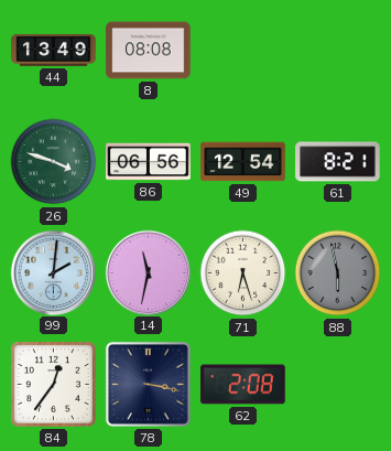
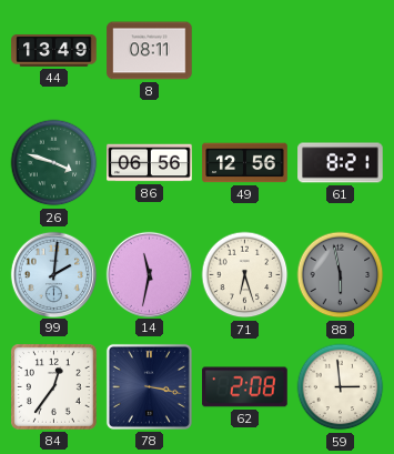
8: 08:08 -> 08:11
49: 12:54 -> 12:56
59: none -> 2:59
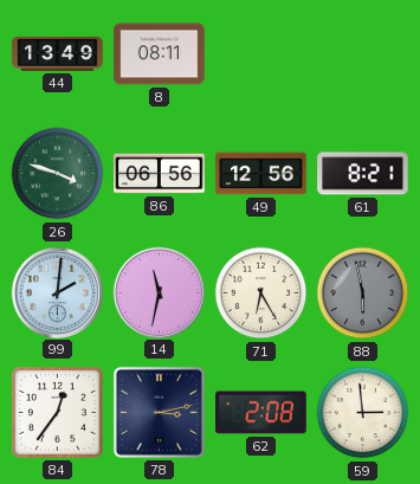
71: 6:27 -> 6:25
78: 3:17 -> 3:13
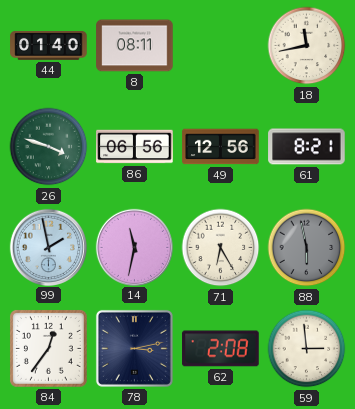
44: 13:49 -> 01:40
18: none -> 11:43
99: 2:01 -> 1:58
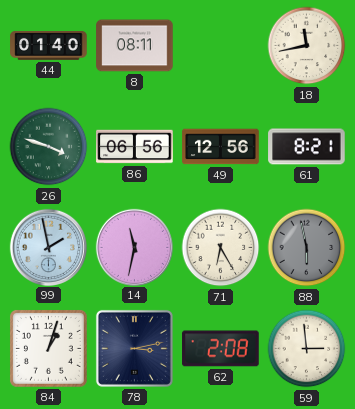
84: 12:36 -> 1:03
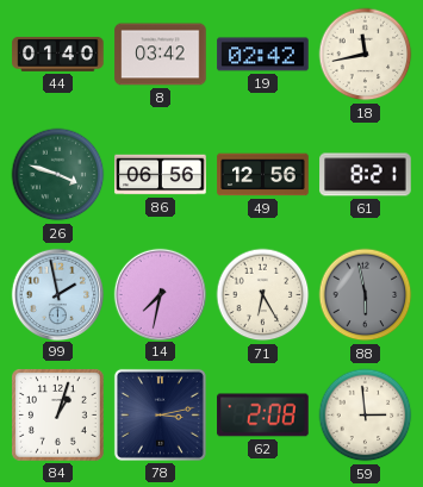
8: 08:11 -> 03:42
19: none -> 02:42
14: 11:32 -> 7:32
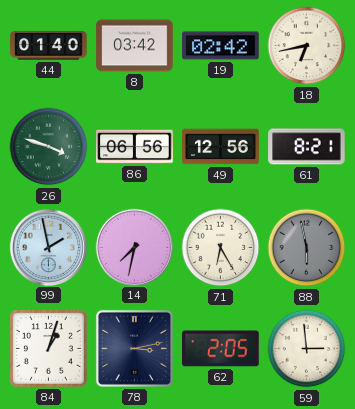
18: 11:43 -> 6:43
62: 2:08 -> 2:05
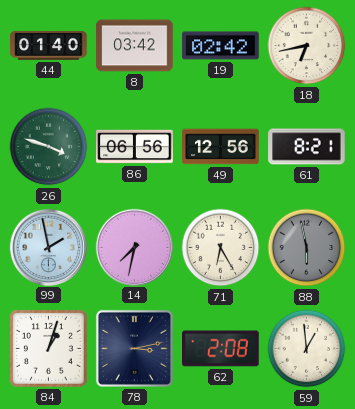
62: 2:05 -> 2:08
59: 2:59 -> 12:59
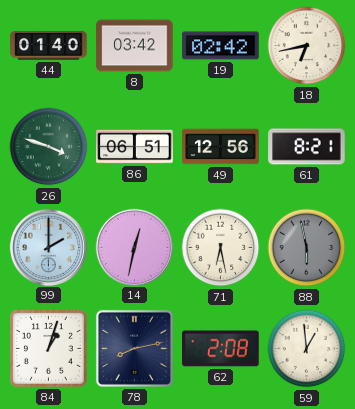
86: 06:56 -> 06:51
99: 1:58 -> 2:00
14: 7:32 -> 12:32
71: 6:25 -> 6:28
78: 3:13 -> 8:13
